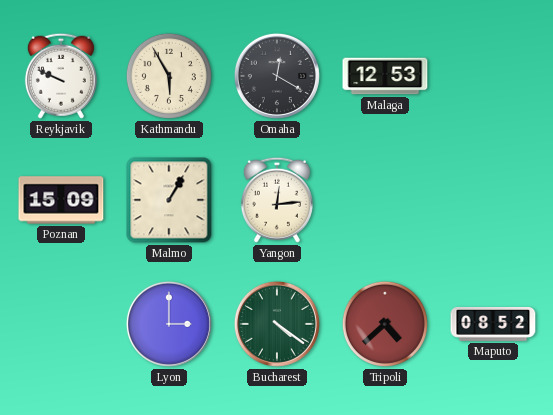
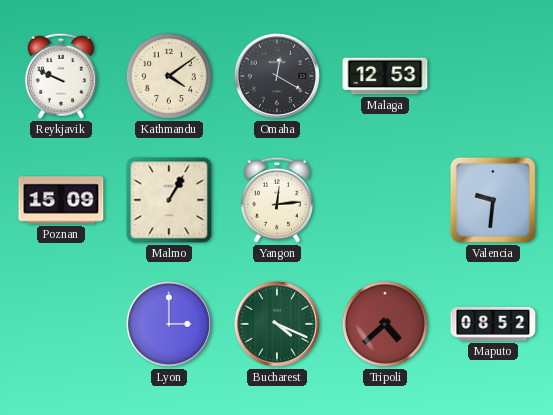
Kathmandu: 5:55 -> 4:09
Valencia: none -> 9:31
Bucharest: 4:21 -> 4:19
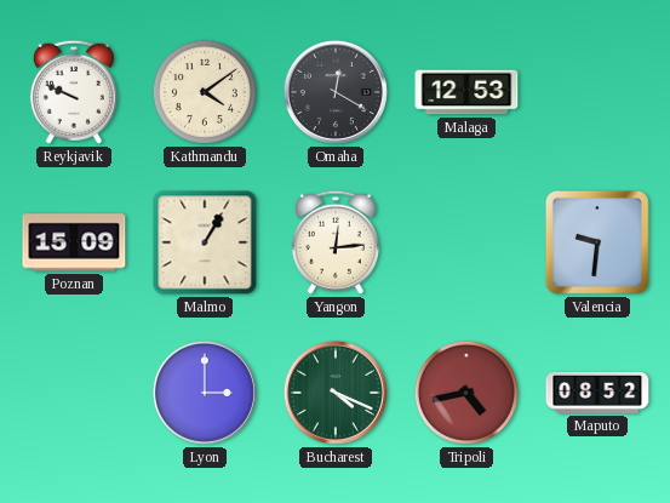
Tripoli: 4:38 -> 4:43
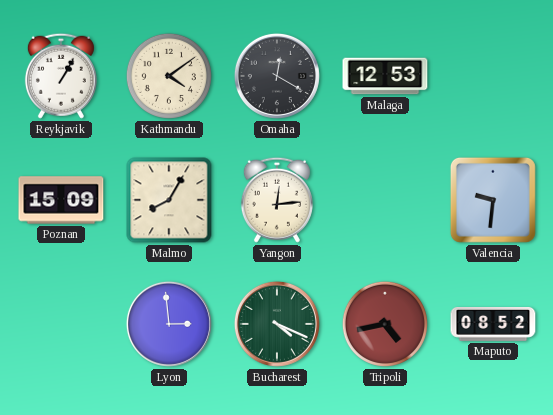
Reykjavik: 9:49 -> 1:05
Malmo: 1:05 -> 8:05
Lyon: 3:00 -> 2:59
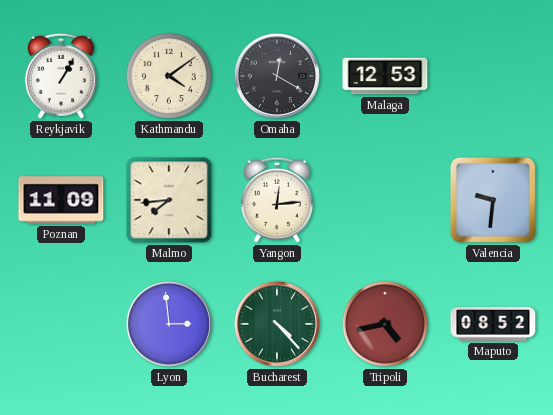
Poznan: 15:09 -> 11:09
Malmo: 8:05 -> 7:44
Bucharest: 4:19 -> 4:23
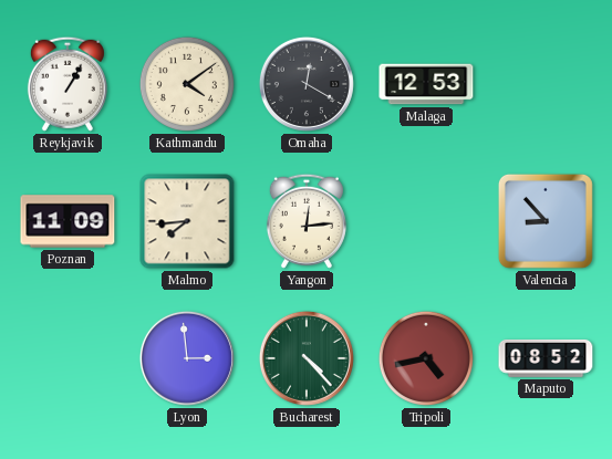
Valencia: 9:31 -> 8:53
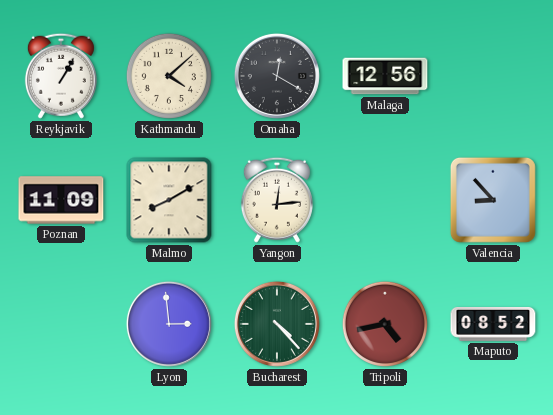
Kathmandu: 4:09 -> 4:08
Malaga: 12:53 -> 12:56
Malmo: 7:44 -> 8:10
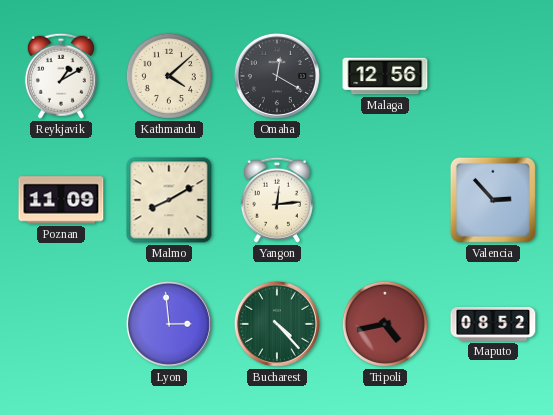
Reykjavik: 1:05 -> 1:10
Valencia: 8:53 -> 2:53
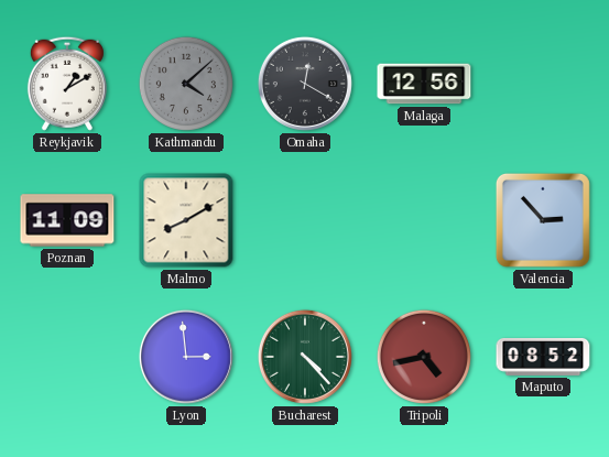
Kathmandu dial: cream -> grey
Yangon: 12:14 -> none
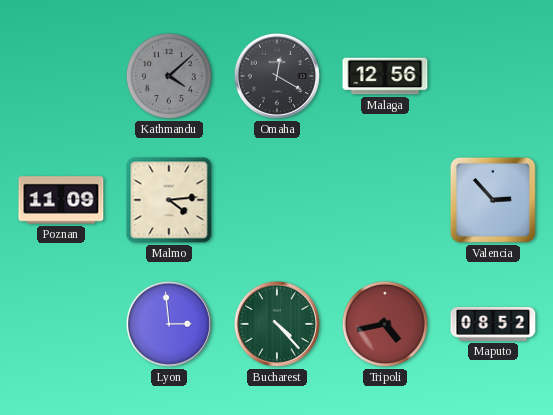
Reykjavik: 1:10 -> none
Malmo: 8:10 -> 4:14
